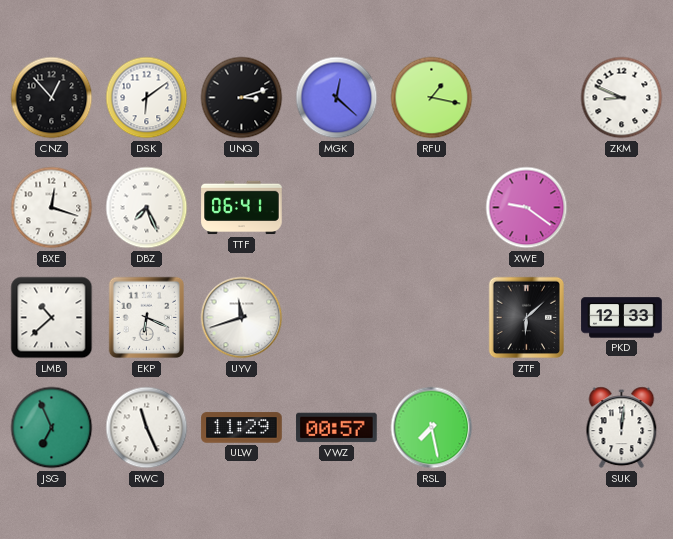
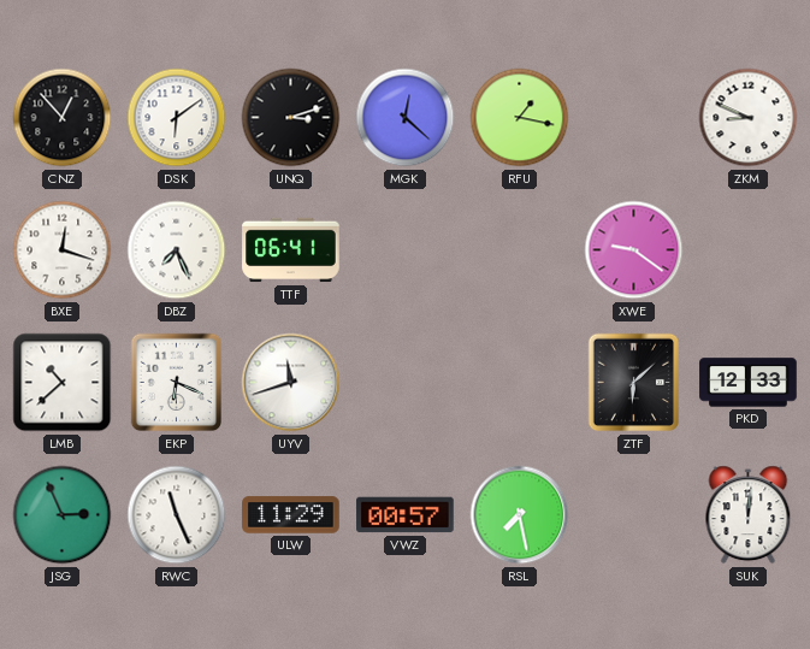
JSG: 6:56 -> 2:56
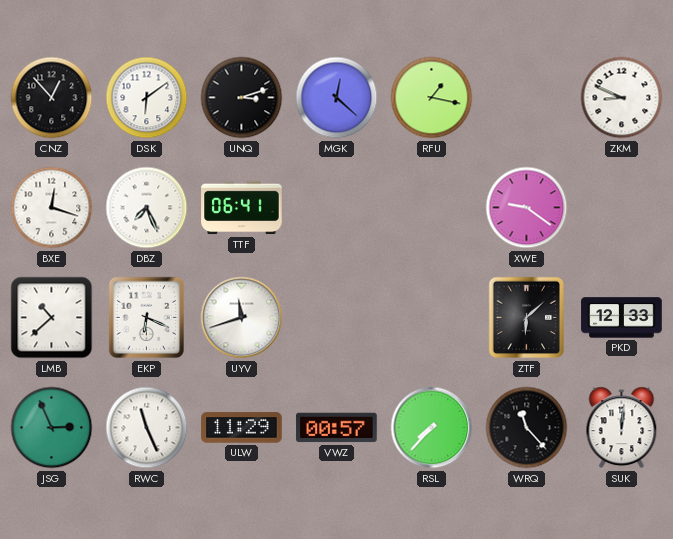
RSL: 7:28 -> 7:37
WRQ: none -> 11:23
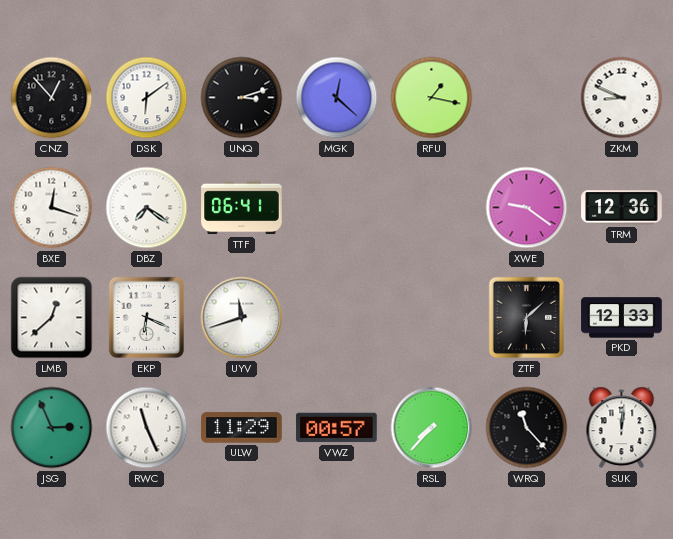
DBZ: 7:26 -> 7:21
TRM: none -> 12:36
LMB: 10:38 -> 12:38
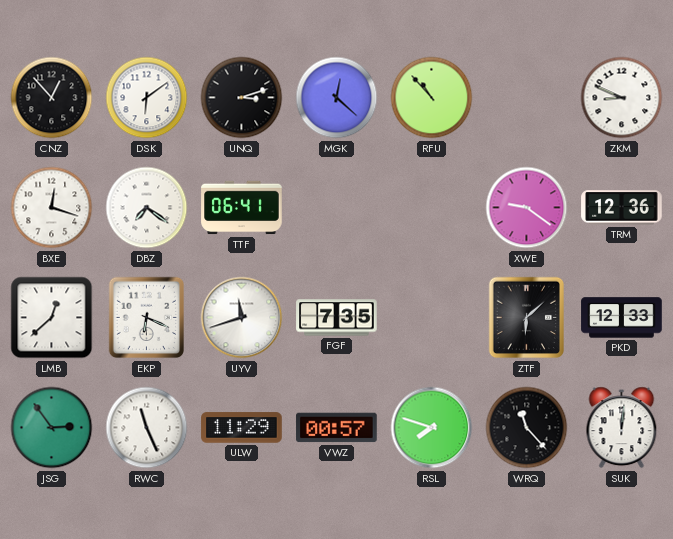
RFU: 1:17 -> 10:53
FGF: none -> 7:35
JSG: 2:56 -> 2:54
RSL: 7:37 -> 7:48
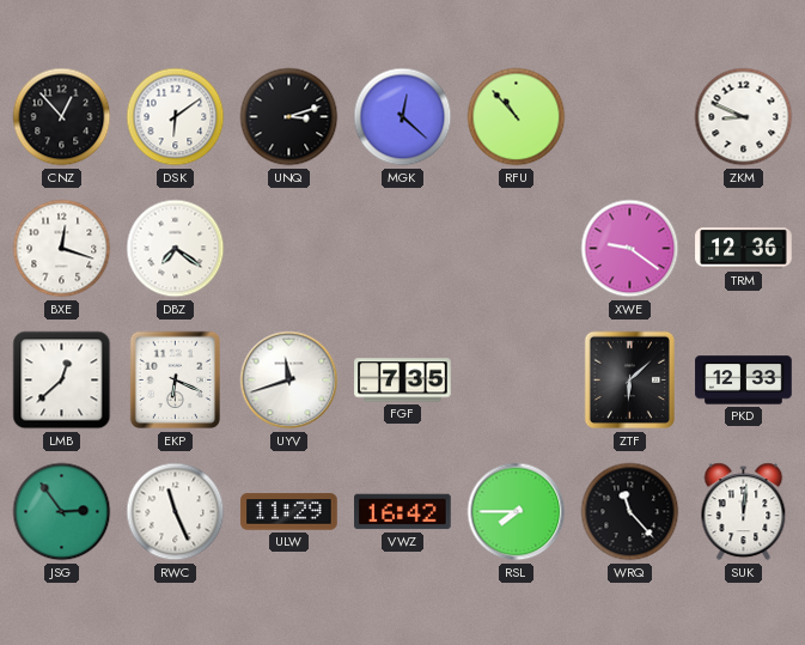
TTF: 06:41 -> none
VWZ: 00:57 -> 16:42
RSL: 7:48 -> 7:45
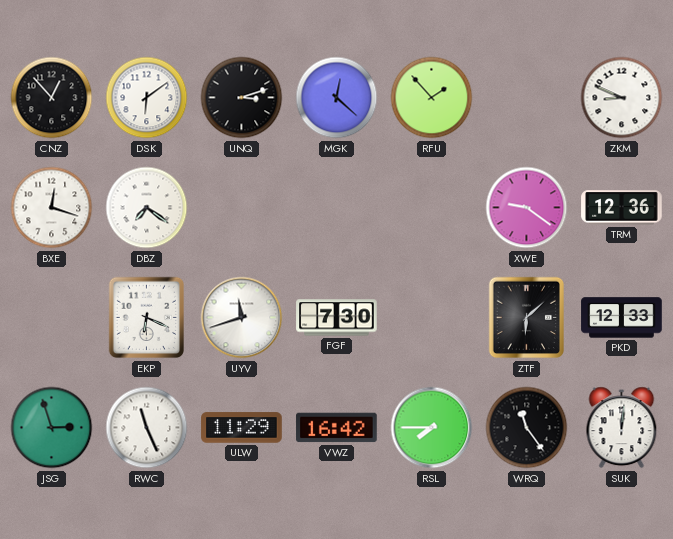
RFU: 10:53 -> 1:53
LMB: 12:38 -> none
FGF: 7:35 -> 7:30
JSG: 2:54 -> 2:57
WRQ: 11:23 -> 11:24
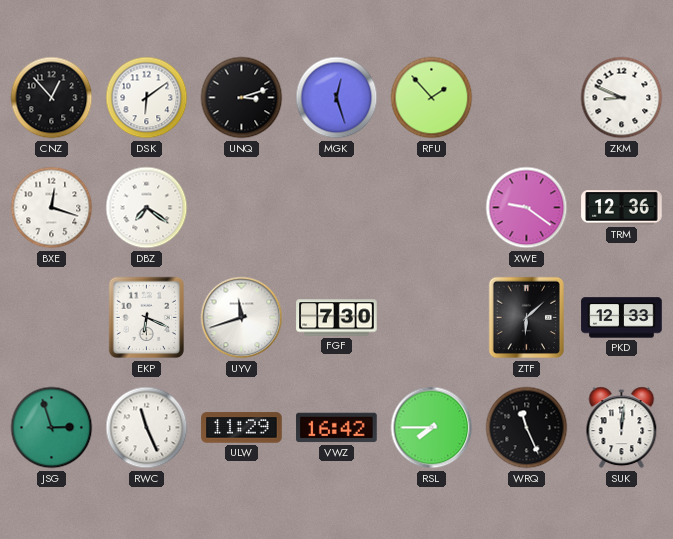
MGK: 12:22 -> 12:27
WRQ: 11:24 -> 11:26
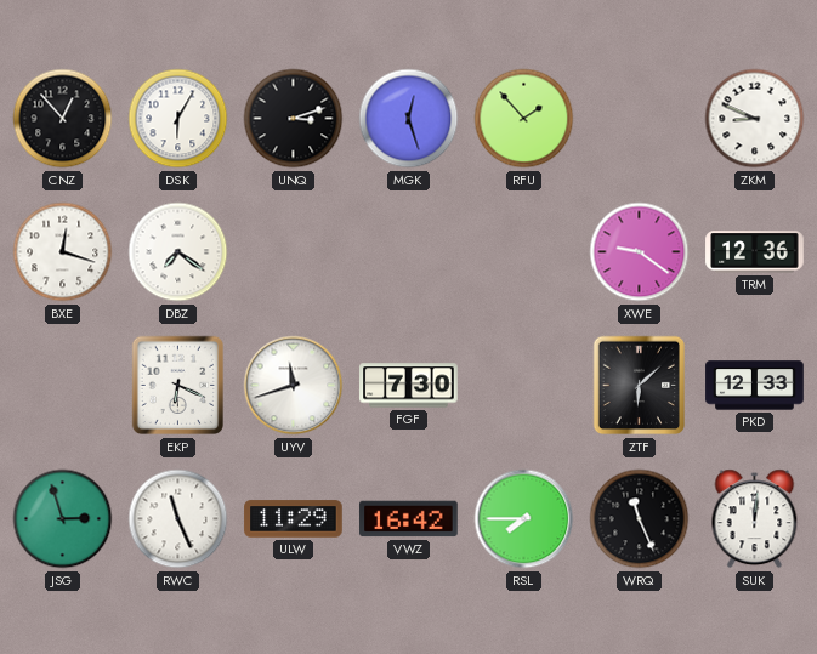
DSK: 6:09 -> 6:05
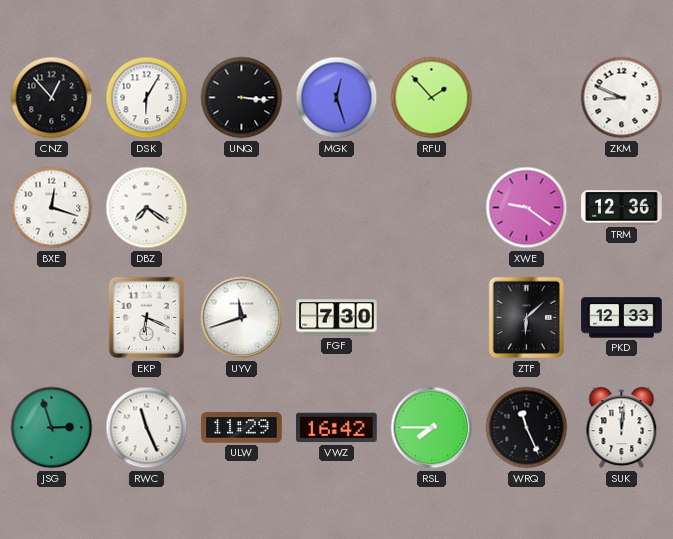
UNQ: 3:12 -> 3:16
